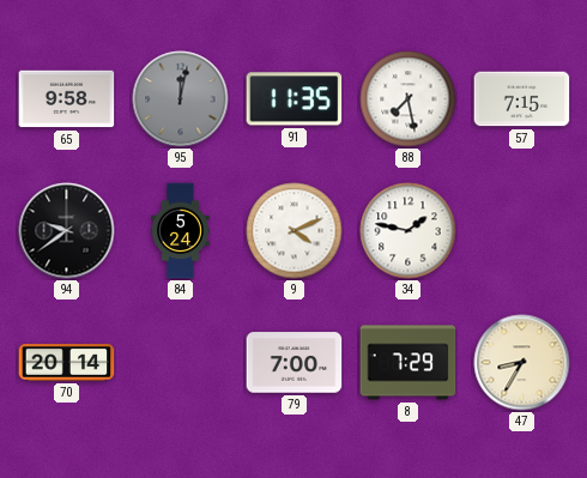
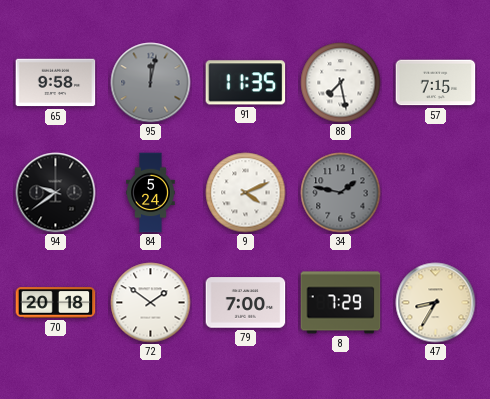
34 dial: white -> grey
70: 20:14 -> 20:18
72: none -> 1:51
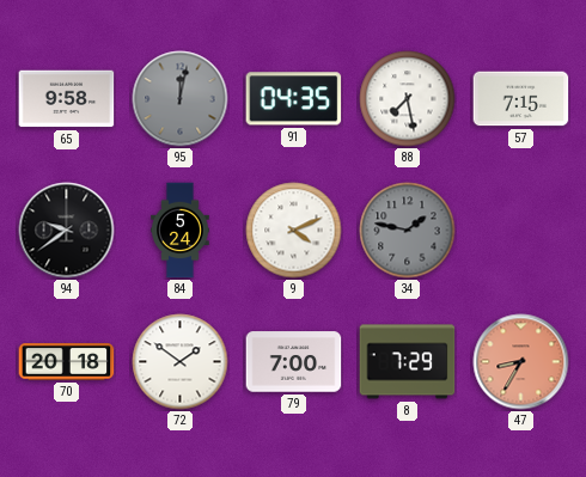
91: 11:35 -> 04:35
47 dial: cream -> salmon
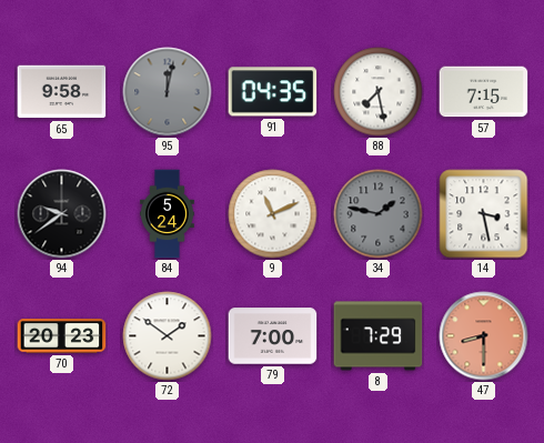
9: 4:11 -> 11:11
14: none -> 3:28
70: 20:18 -> 20:23
47: 8:35 -> 8:30
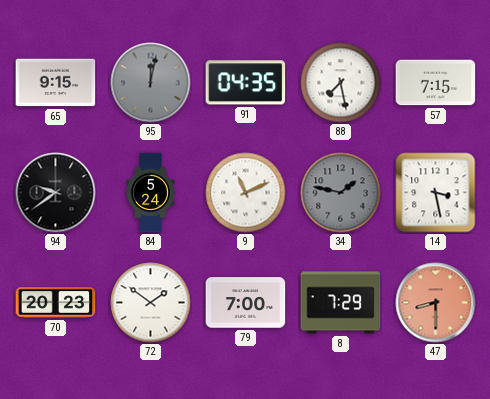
65: 9:58 -> 9:15
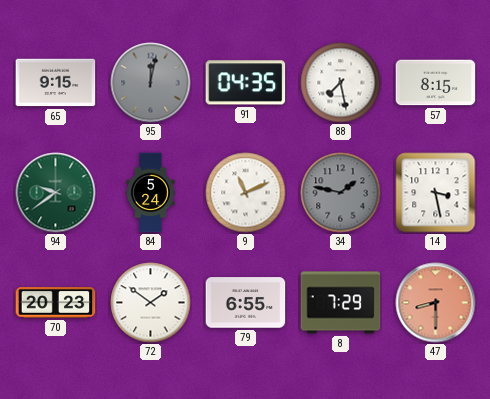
57: 7:15 -> 8:15
94 dial: black -> green
79: 7:00 -> 6:55
